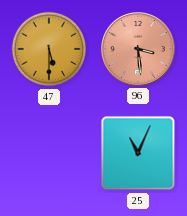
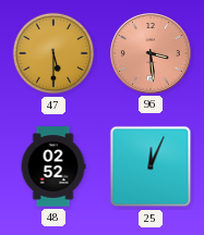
48: none -> 02:52
25: 11:04 -> 12:04
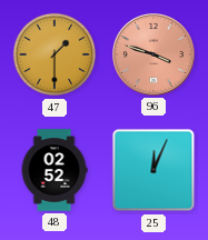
47: 5:30 -> 1:30
96: 3:29 -> 3:48
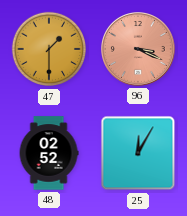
96: 3:48 -> 3:19
25: 12:04 -> 12:05
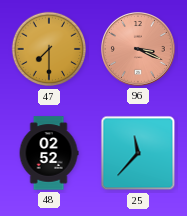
47: 1:30 -> 7:30
25: 12:05 -> 11:37
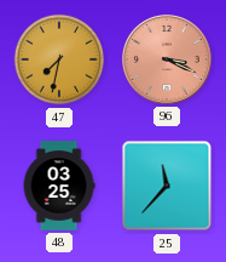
47: 7:30 -> 7:32
48: 02:52 -> 03:25
